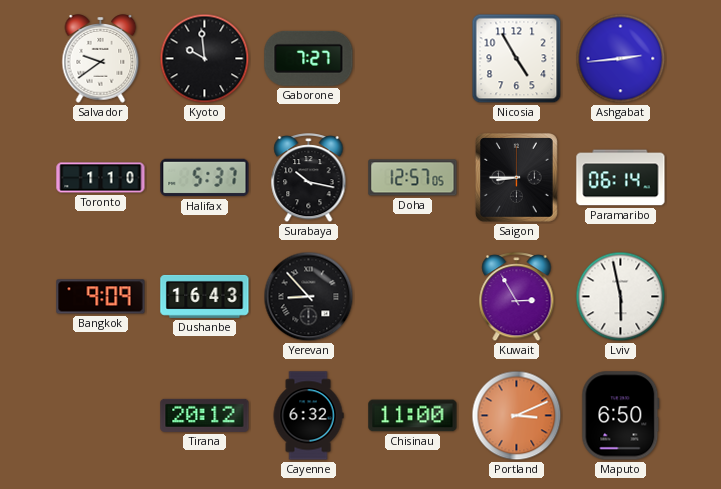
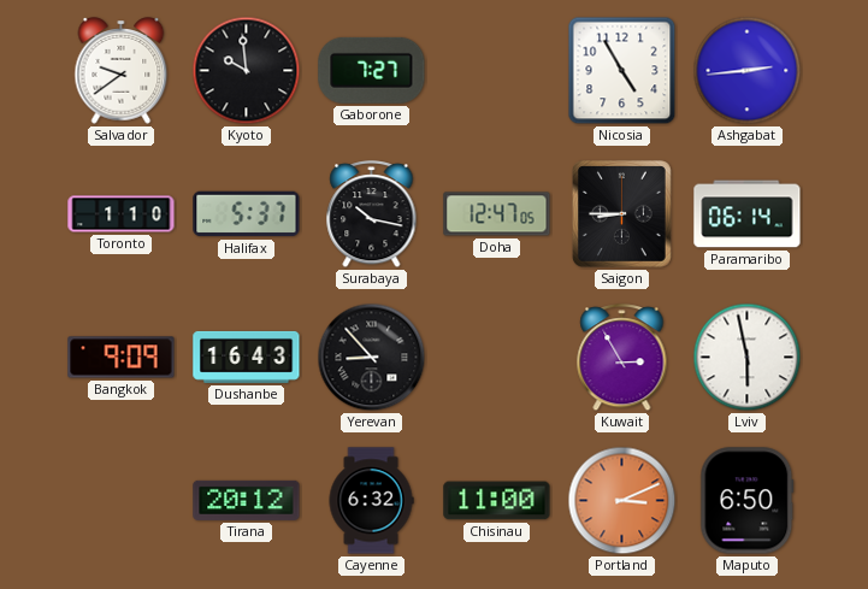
Doha: 12:57 -> 12:47
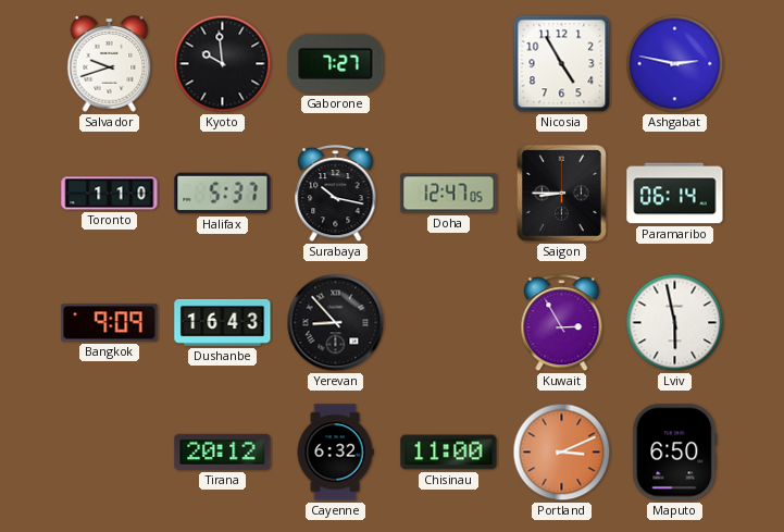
Salvador: 9:39 -> 9:42
Ashgabat: 2:44 -> 2:47
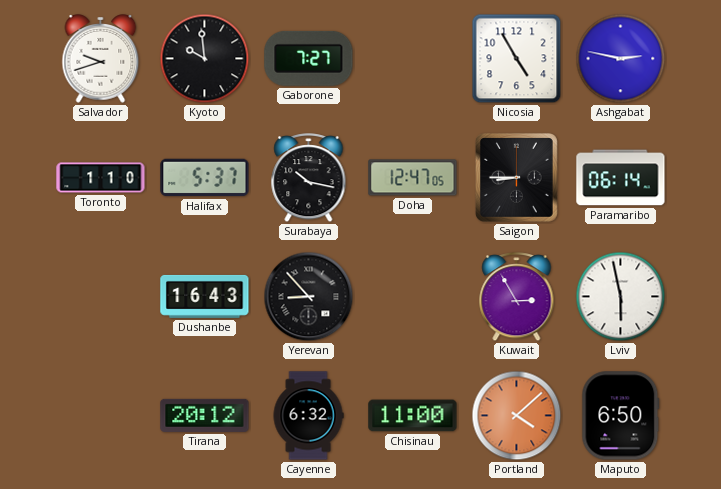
Bangkok: 9:09 -> none
Portland: 3:11 -> 4:08
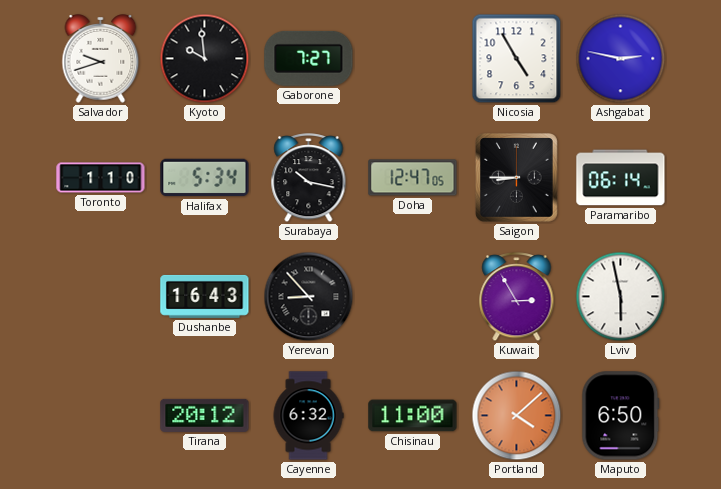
Halifax: 5:37 -> 5:34
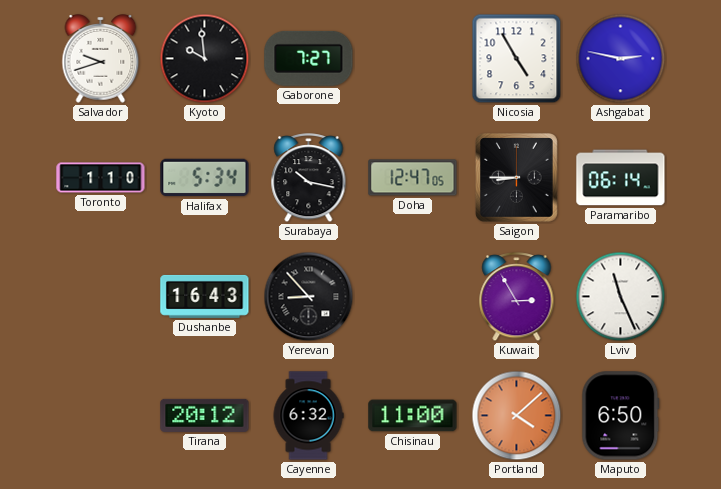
Lviv: 5:58 -> 11:26
